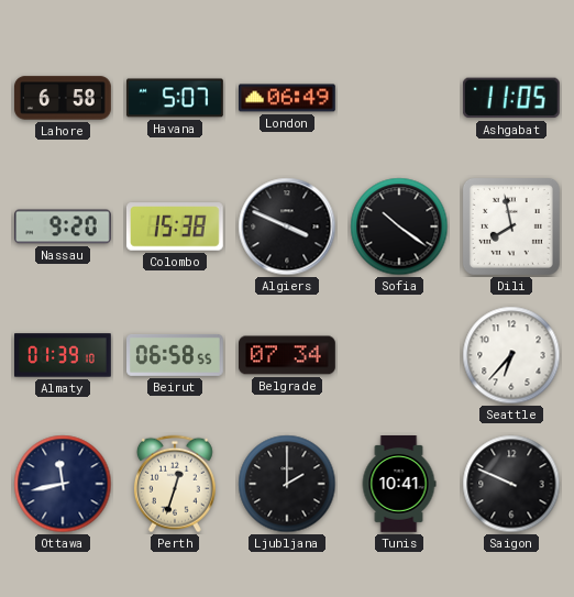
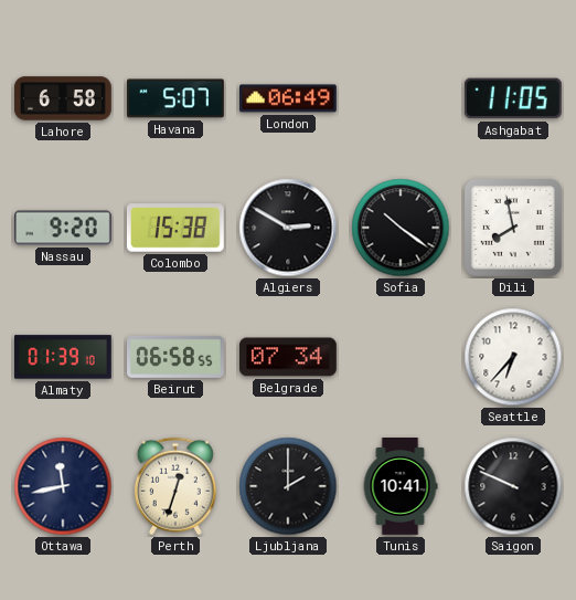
Algiers: 3:49 -> 2:50
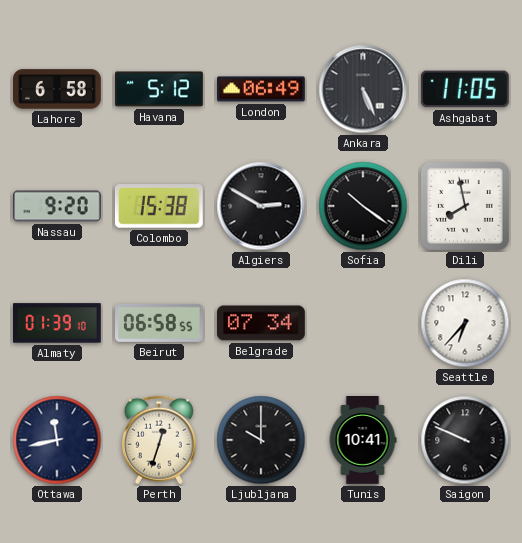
Havana: 5:07 -> 5:12
Ankara: none -> 5:26
Ljubljana: 2:00 -> 10:00
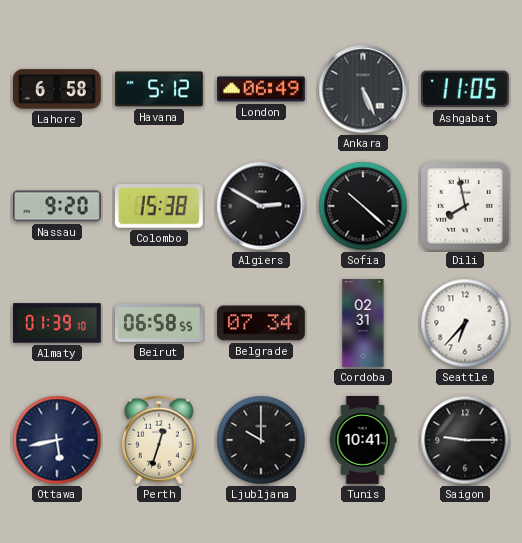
Sofia: 10:21 -> 10:22
Cordoba: none -> 02:31
Ottawa: 11:43 -> 5:43
Saigon: 9:49 -> 9:15
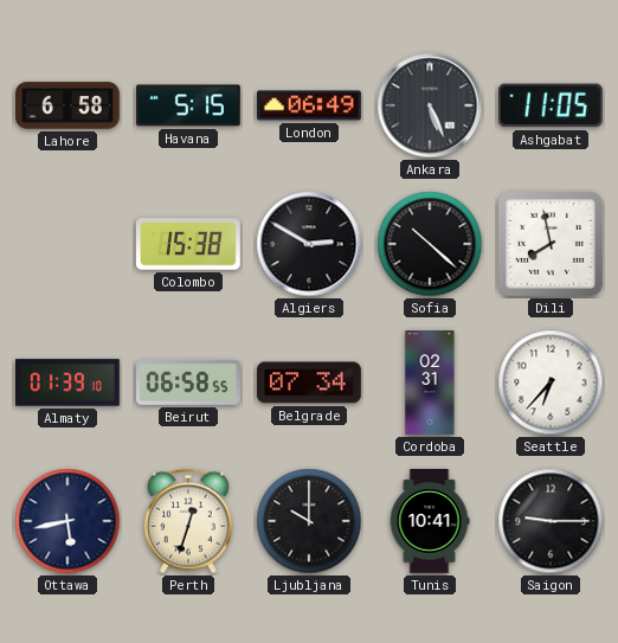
Havana: 5:12 -> 5:15
Nassau: 9:20 -> none
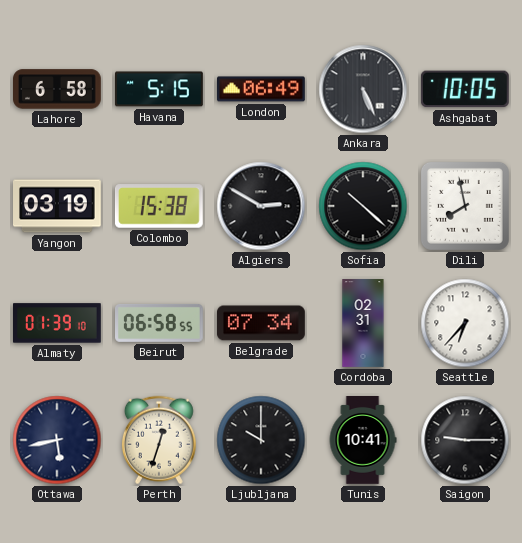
Ashgabat: 11:05 -> 10:05
Yangon: none -> 03:19
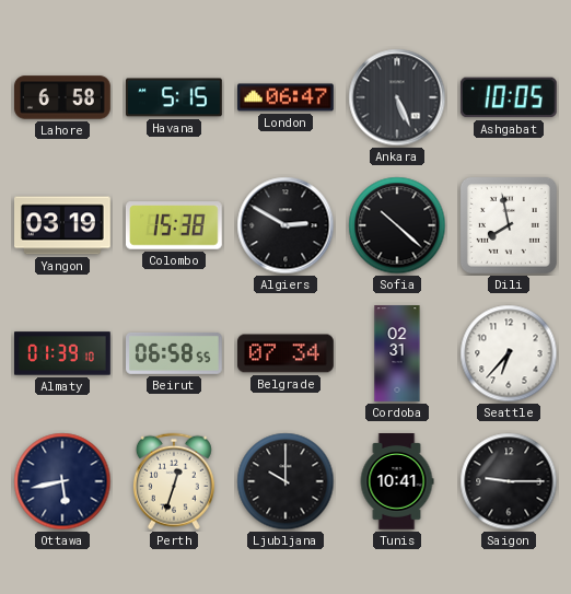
London: 06:49 -> 06:47
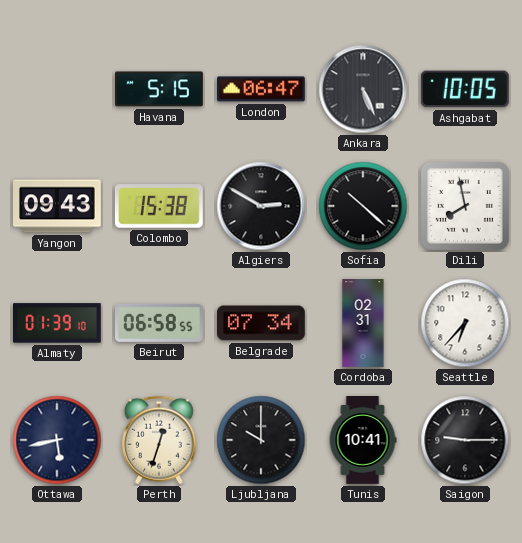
Lahore: 6:58 -> none
Yangon: 03:19 -> 09:43
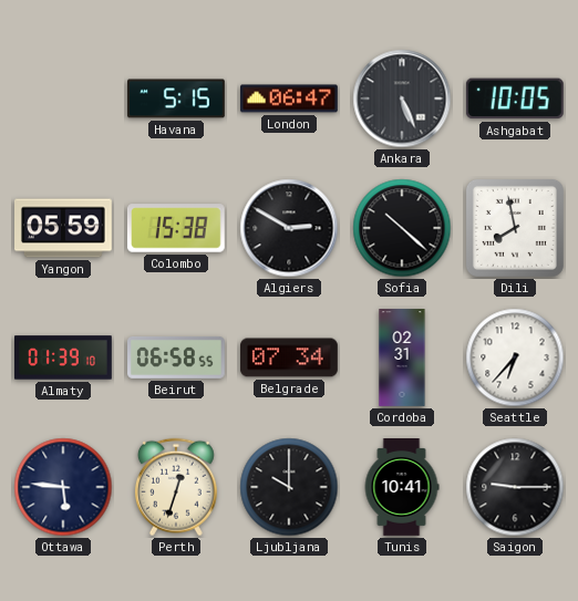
Yangon: 09:43 -> 05:59
Ottawa: 5:43 -> 5:46
